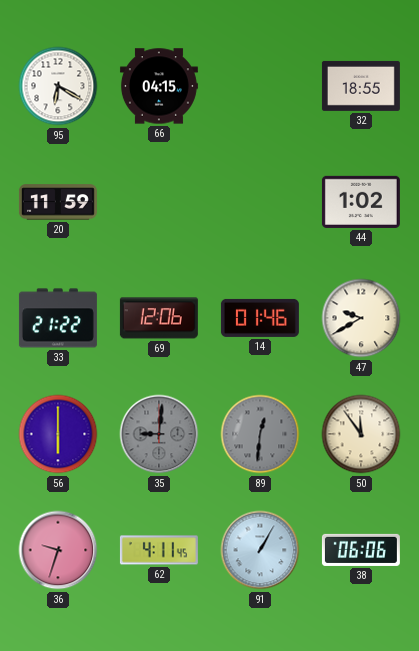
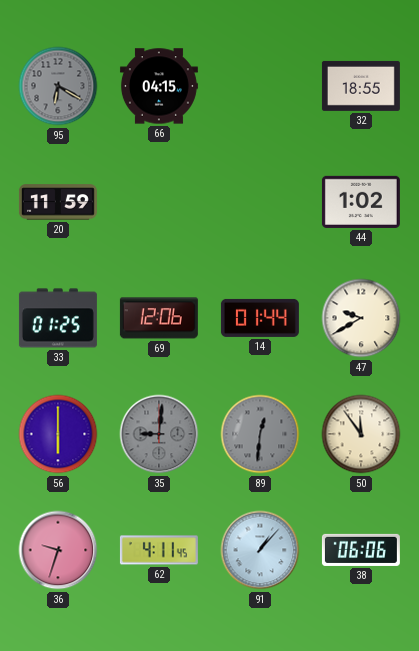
95 dial: white -> grey
33: 21:22 -> 01:25
14: 01:46 -> 01:44
91: 1:05 -> 1:07
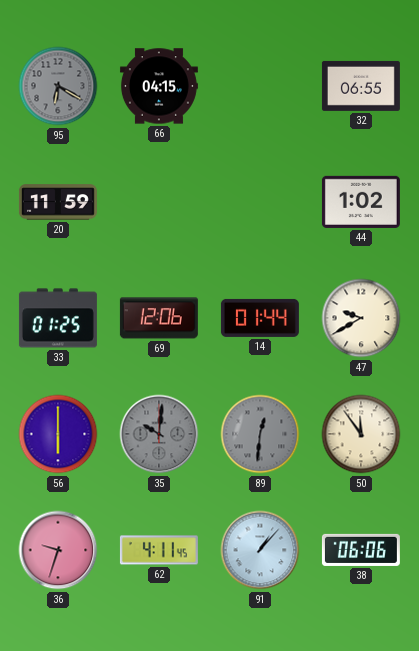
32: 18:55 -> 06:55
35: 9:01 -> 10:01
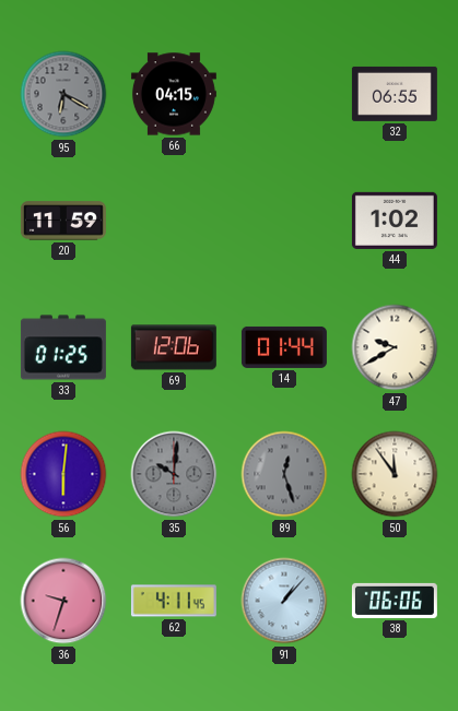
56: 6:00 -> 6:01
89: 12:31 -> 12:27
